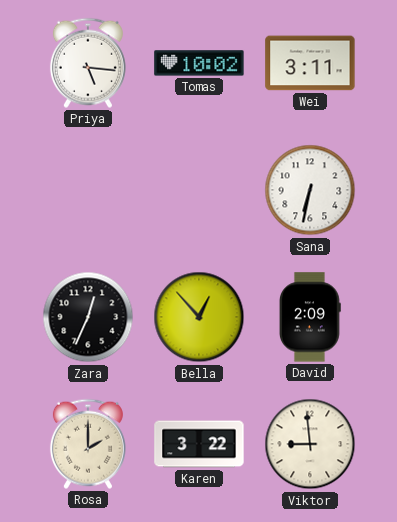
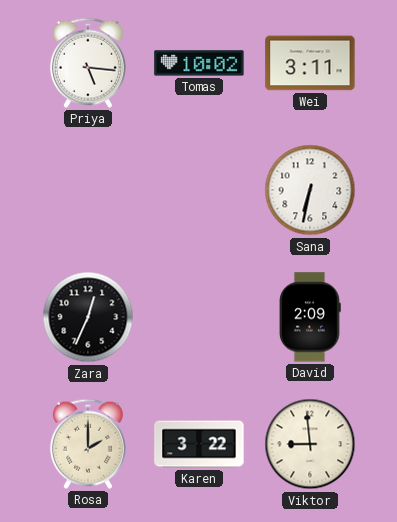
Bella: 12:53 -> none
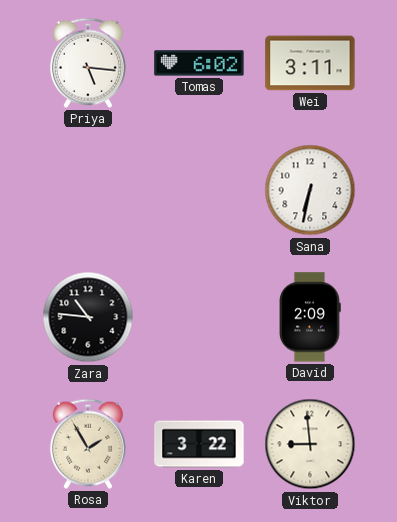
Tomas: 10:02 -> 6:02
Zara: 12:34 -> 10:46
Rosa: 2:00 -> 1:55
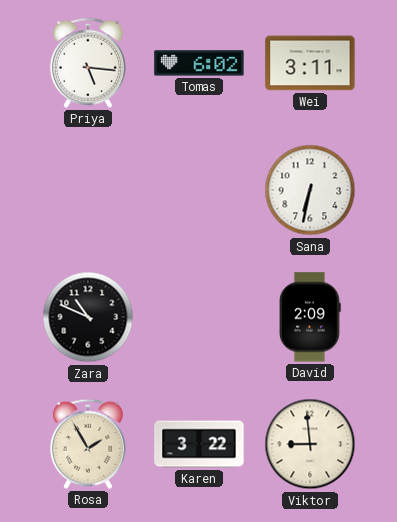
Zara: 10:46 -> 10:49
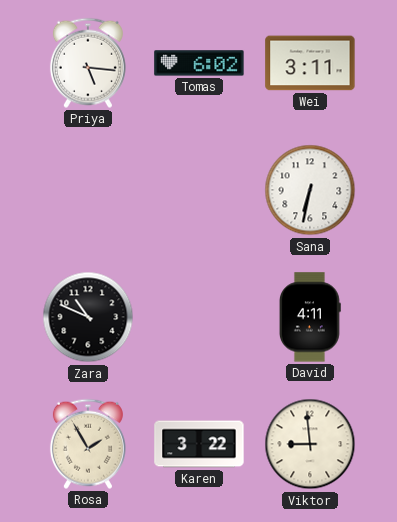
David: 2:09 -> 4:11
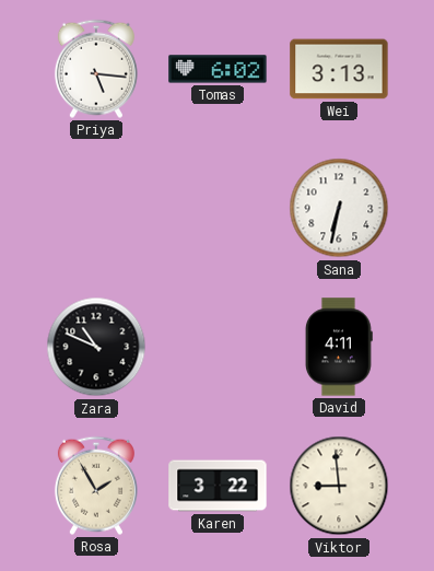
Wei: 3:11 -> 3:13
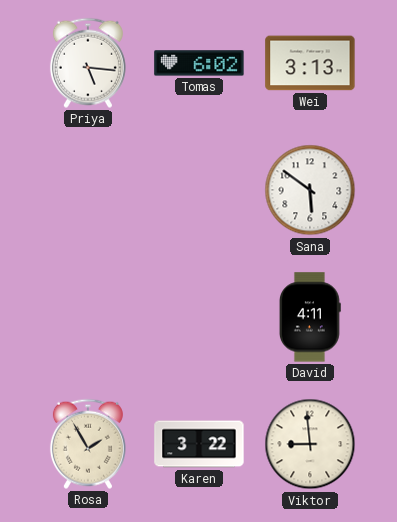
Sana: 6:32 -> 5:51
Zara: 10:49 -> none
